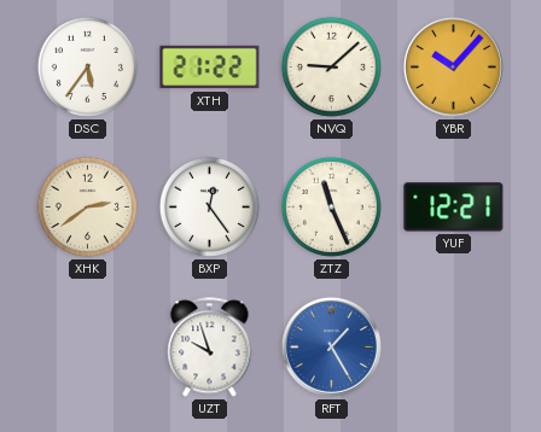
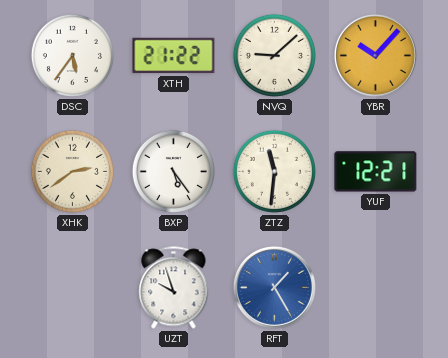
BXP: 12:24 -> 5:24
ZTZ: 11:26 -> 11:31
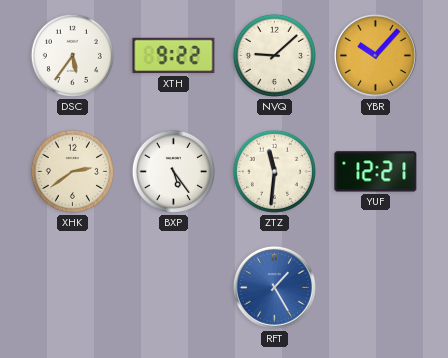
XTH: 21:22 -> 9:22
UZT: 9:57 -> none
